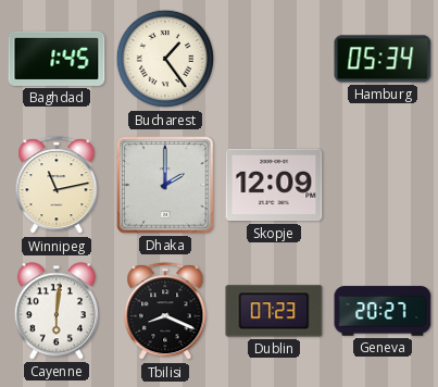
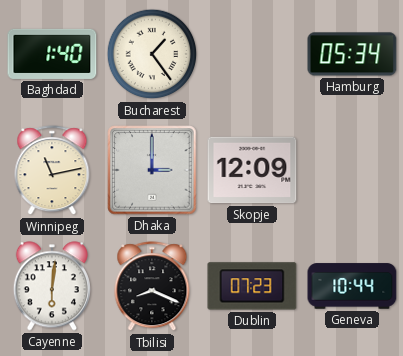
Baghdad: 1:45 -> 1:40
Dhaka: 2:00 -> 3:00
Geneva: 20:27 -> 10:44
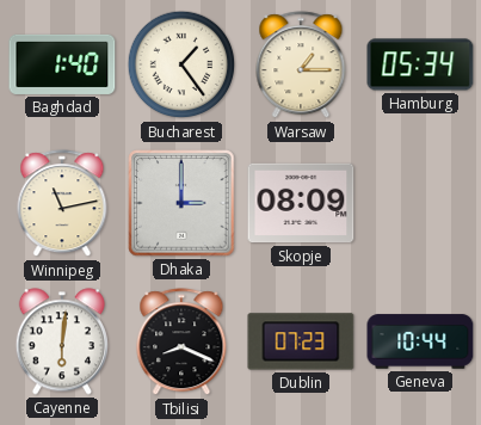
Warsaw: none -> 1:15
Skopje: 12:09 -> 08:09
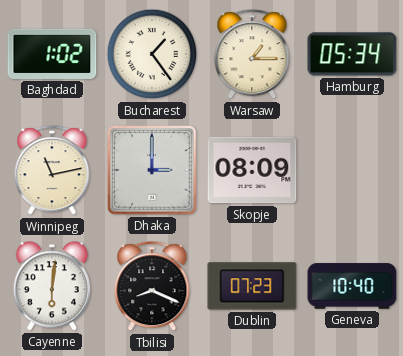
Baghdad: 1:40 -> 1:02
Geneva: 10:44 -> 10:40
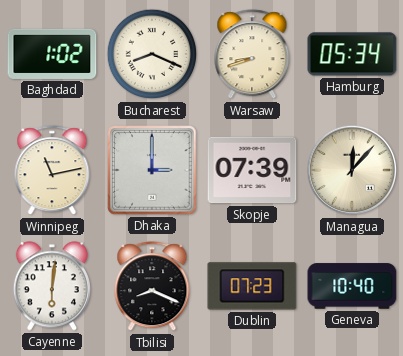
Bucharest: 1:24 -> 8:19
Warsaw: 1:15 -> 8:42
Skopje: 08:09 -> 07:39
Managua: none -> 12:07
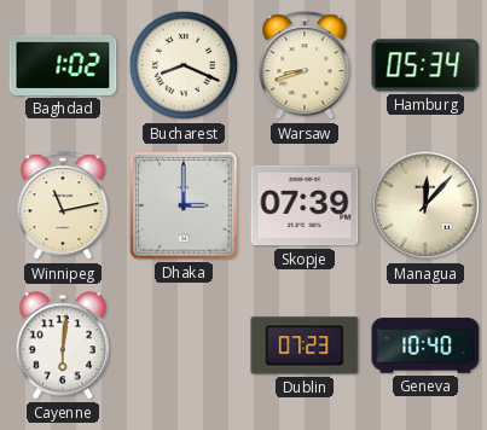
Tbilisi: 8:19 -> none
